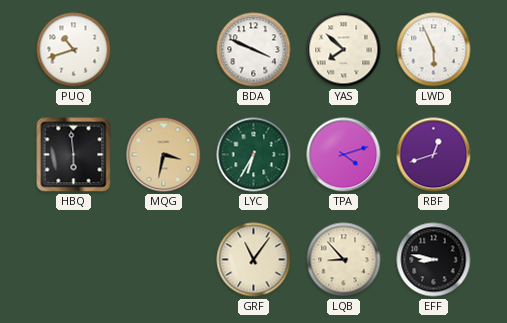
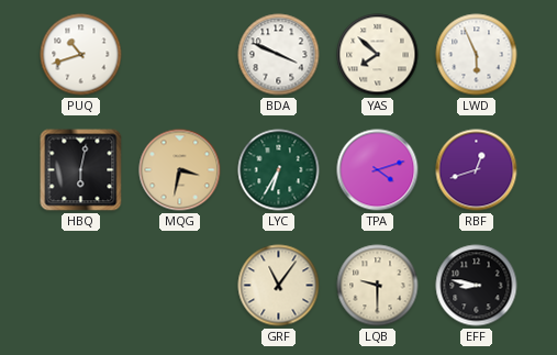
HBQ: 5:59 -> 6:02
LQB: 8:53 -> 9:30
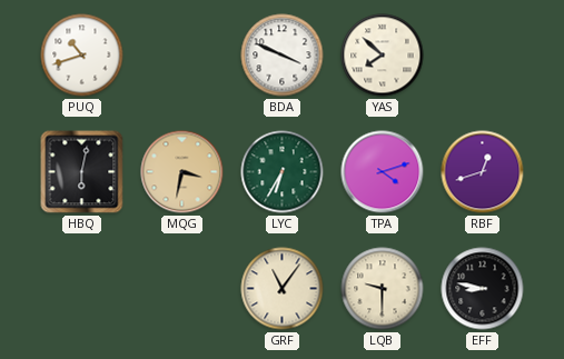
LWD: 5:56 -> none
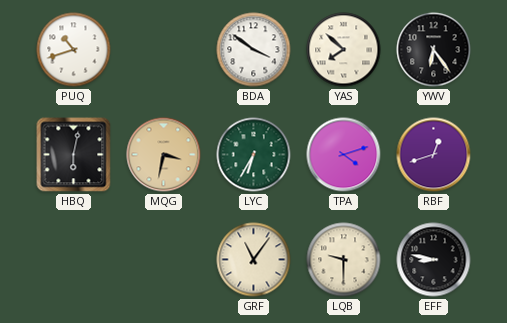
BDA: 3:49 -> 3:51
YWV: none -> 6:24
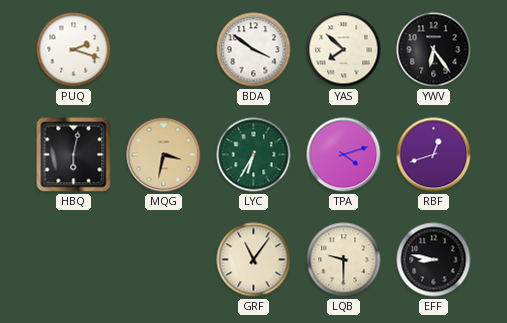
PUQ: 10:42 -> 2:18
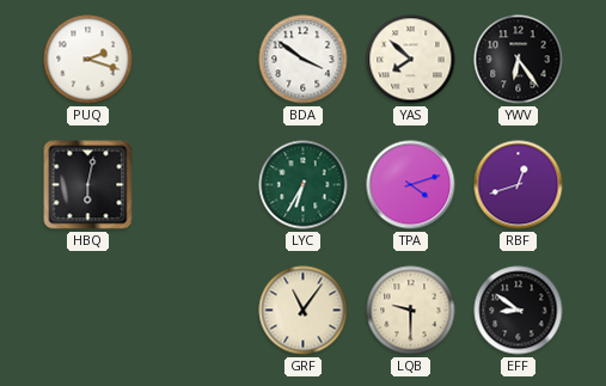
MQG: 3:32 -> none
EFF: 8:47 -> 8:51
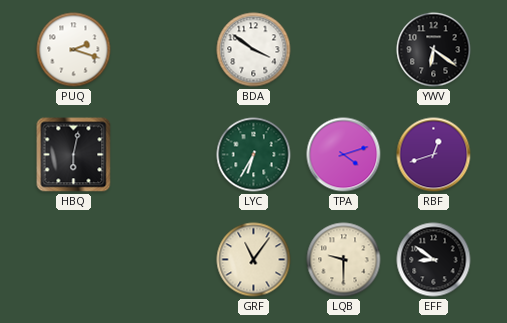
YAS: 7:52 -> none
YWV: 6:24 -> 6:21
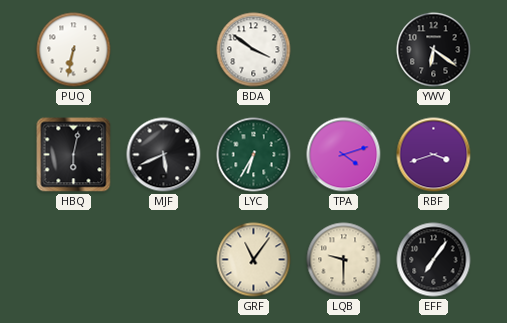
PUQ: 2:18 -> 6:32
MJF: none -> 5:41
RBF: 12:42 -> 3:42
EFF: 8:51 -> 7:06
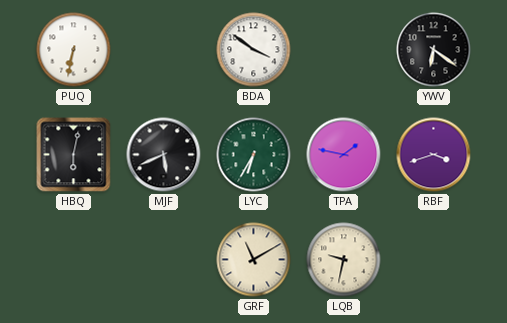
TPA: 4:12 -> 1:47
GRF: 11:06 -> 11:10
LQB: 9:30 -> 9:32
EFF: 7:06 -> none
